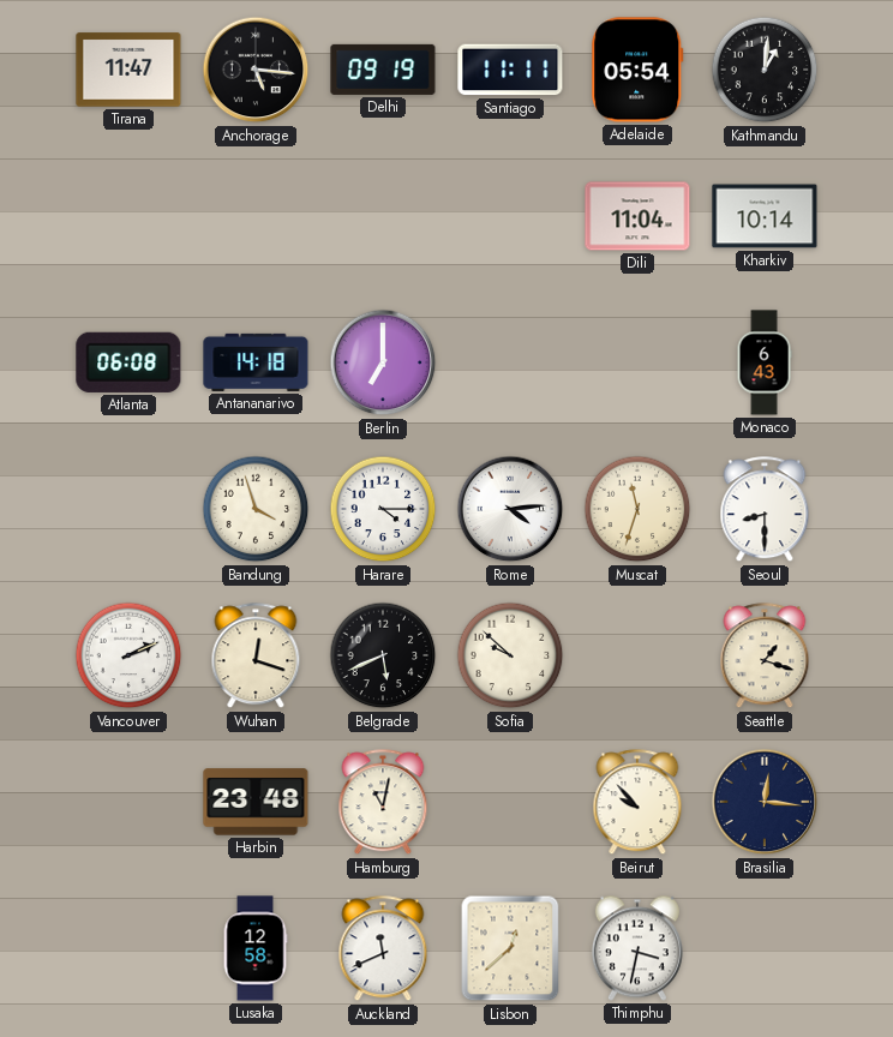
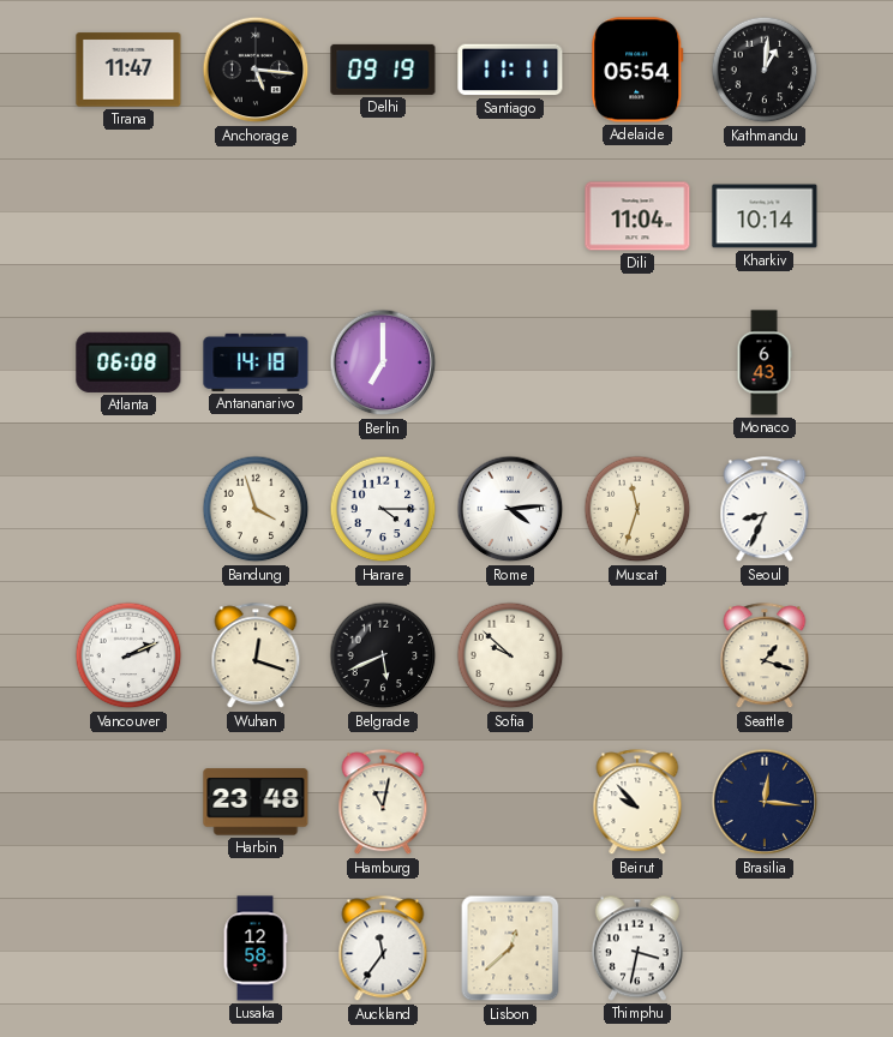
Seoul: 8:30 -> 8:34
Auckland: 11:41 -> 11:36
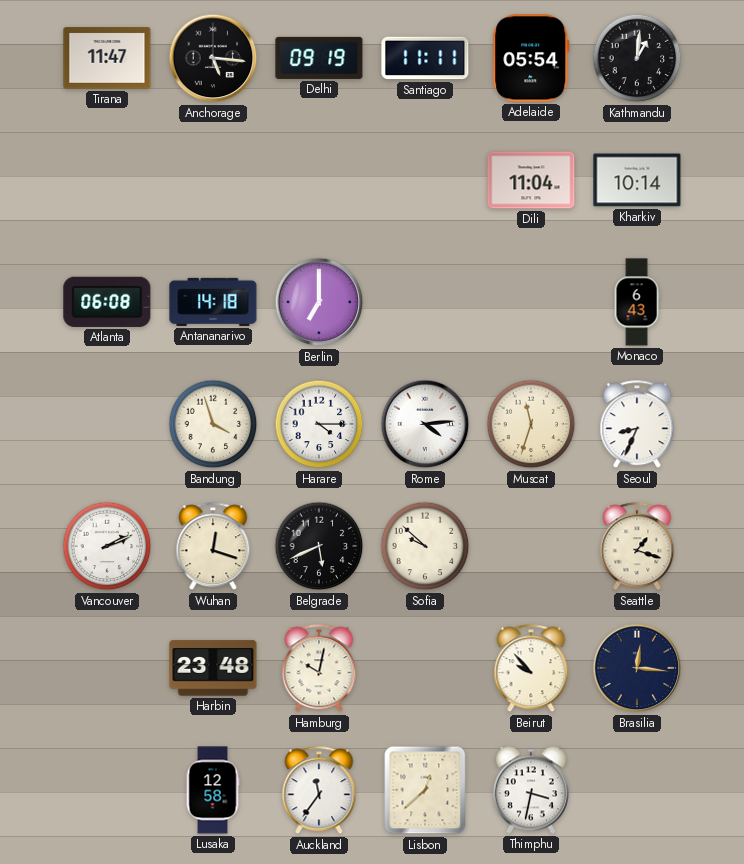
Hamburg: 11:02 -> 10:02
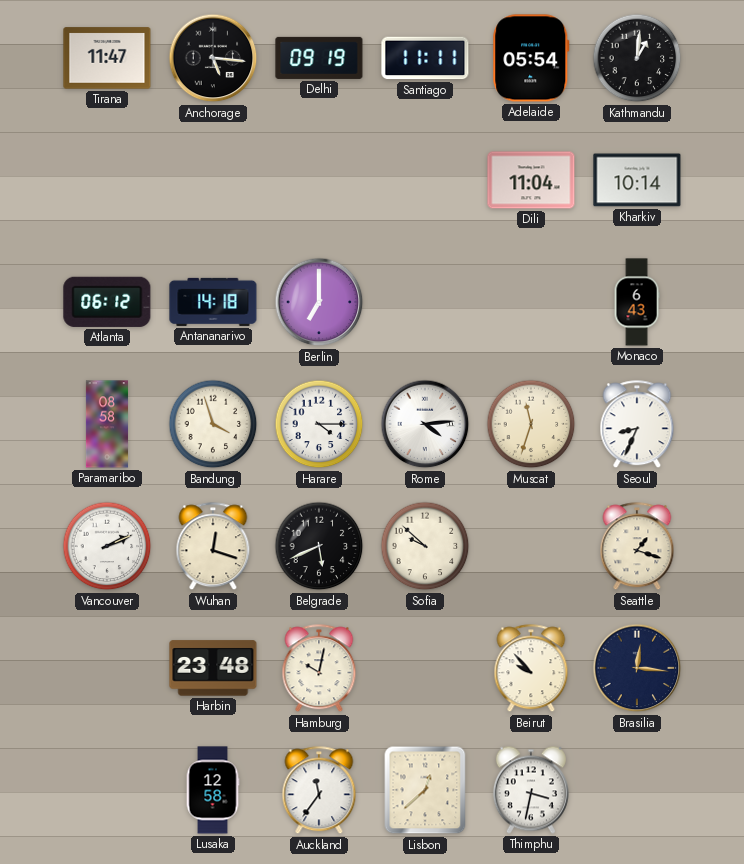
Atlanta: 06:08 -> 06:12
Paramaribo: none -> 08:58
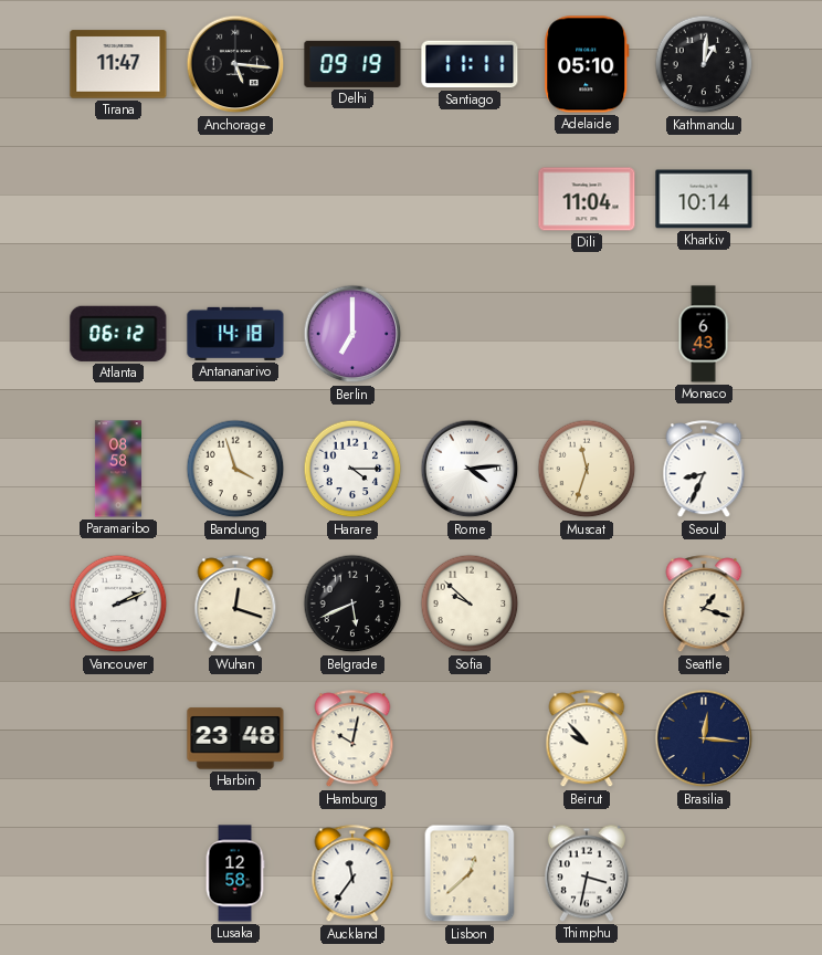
Adelaide: 05:54 -> 05:10
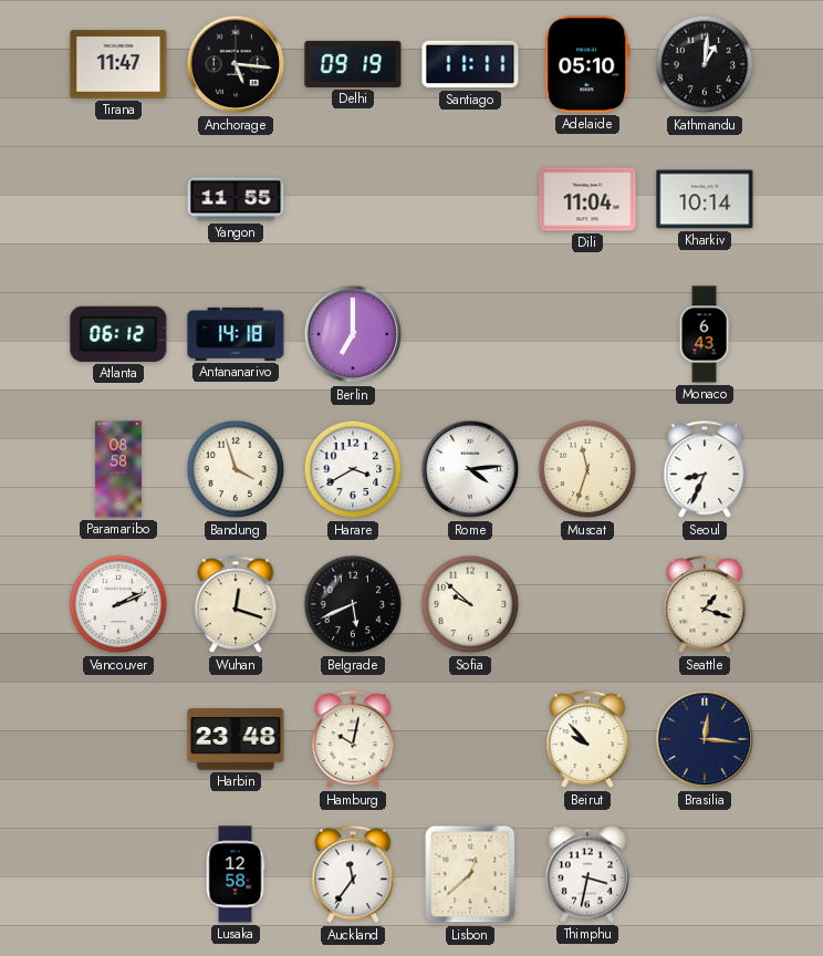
Yangon: none -> 11:55
Harare: 4:15 -> 3:40
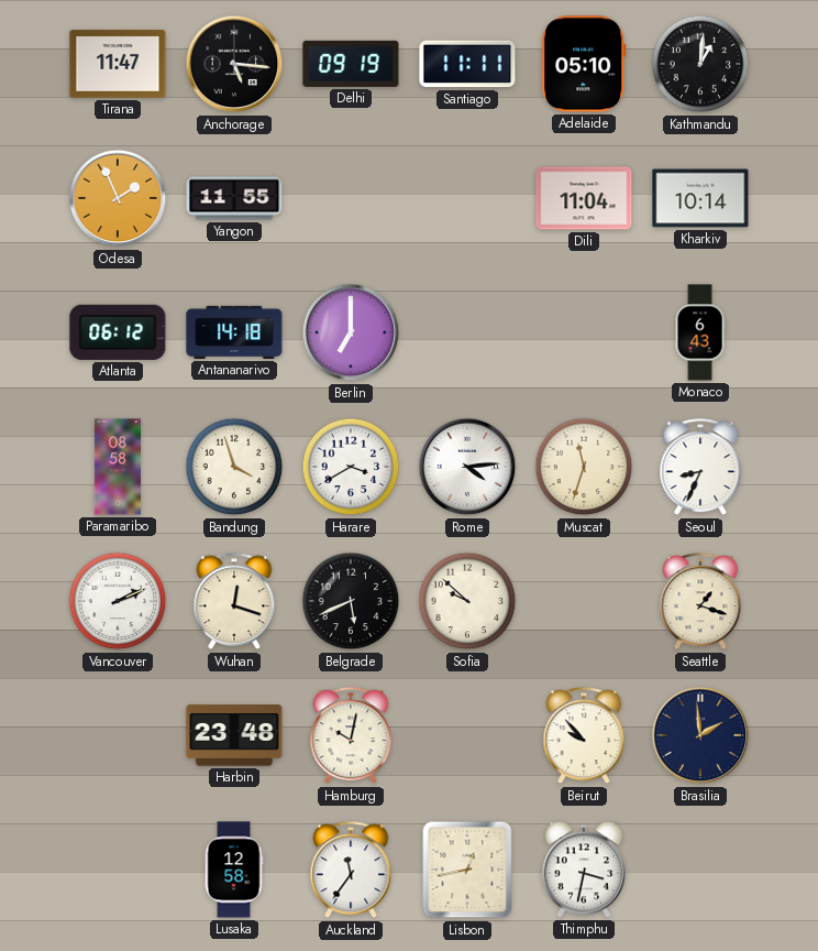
Odesa: none -> 1:56
Brasilia: 12:16 -> 1:59
Lisbon: 12:38 -> 12:43
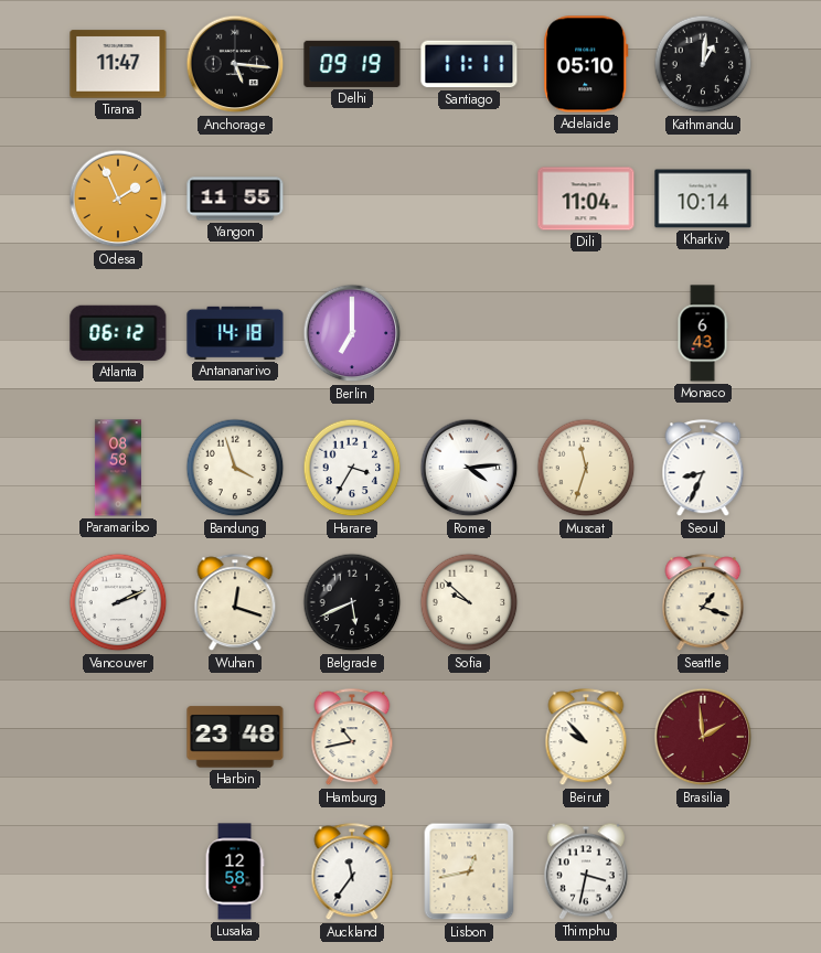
Harare: 3:40 -> 3:35
Hamburg: 10:02 -> 10:43
Brasilia dial: navy -> burgundy
